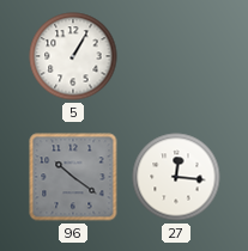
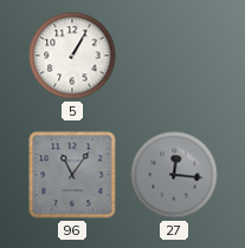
96: 10:21 -> 11:06
27 dial: white -> grey
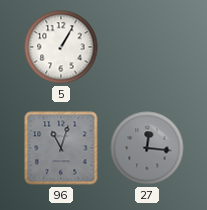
96: 11:06 -> 11:03
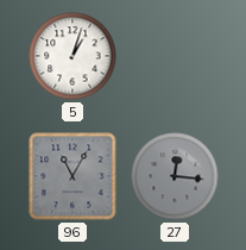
5: 1:05 -> 1:03
96: 11:03 -> 11:05
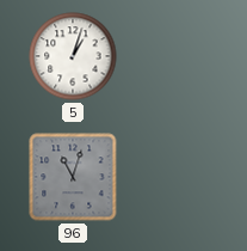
96: 11:05 -> 11:03
27: 12:16 -> none
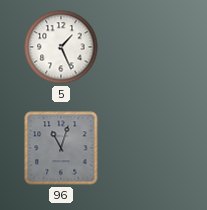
5: 1:03 -> 1:26
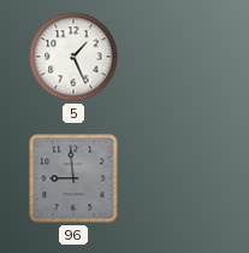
96: 11:03 -> 8:59
